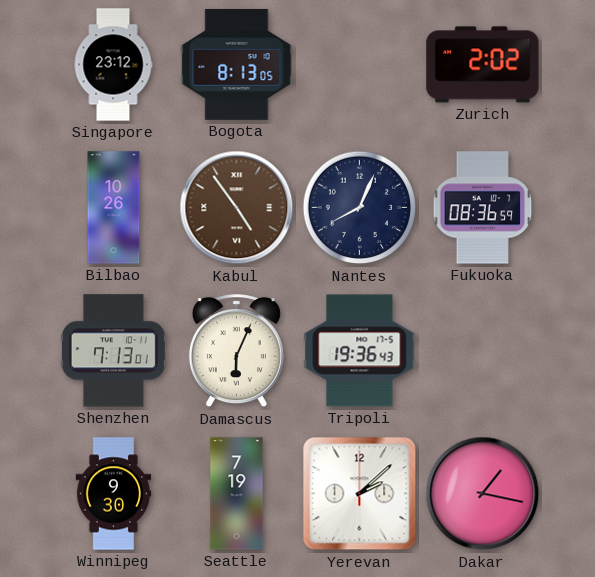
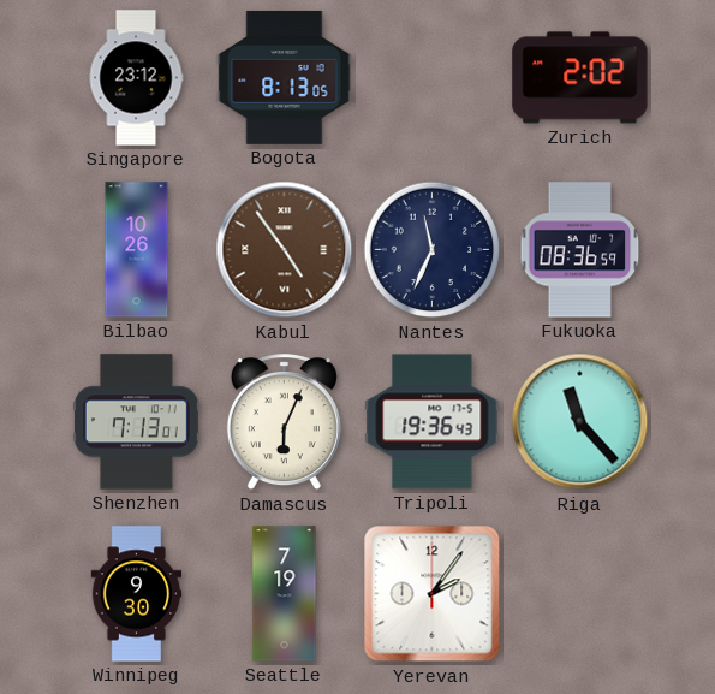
Nantes: 8:04 -> 11:34
Riga: none -> 11:23
Yerevan: 2:08 -> 2:06
Dakar: 1:17 -> none
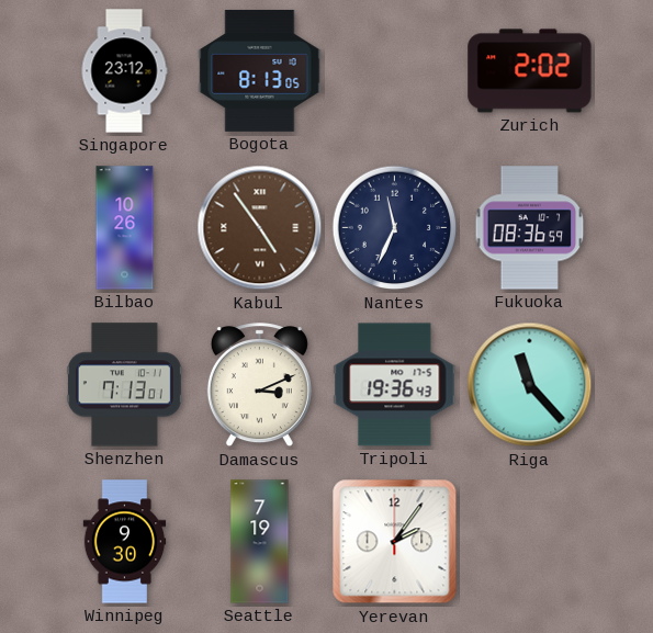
Damascus: 6:04 -> 3:11
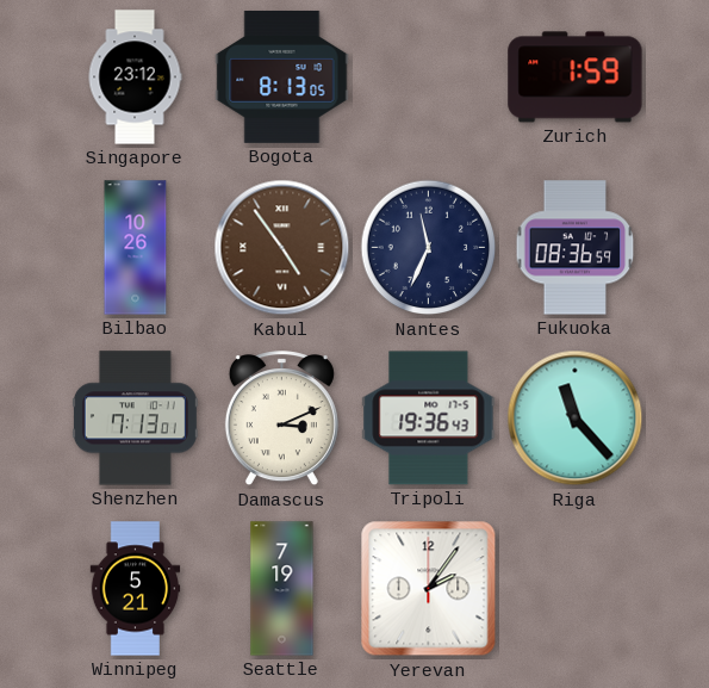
Zurich: 2:02 -> 1:59
Winnipeg: 9:30 -> 5:21
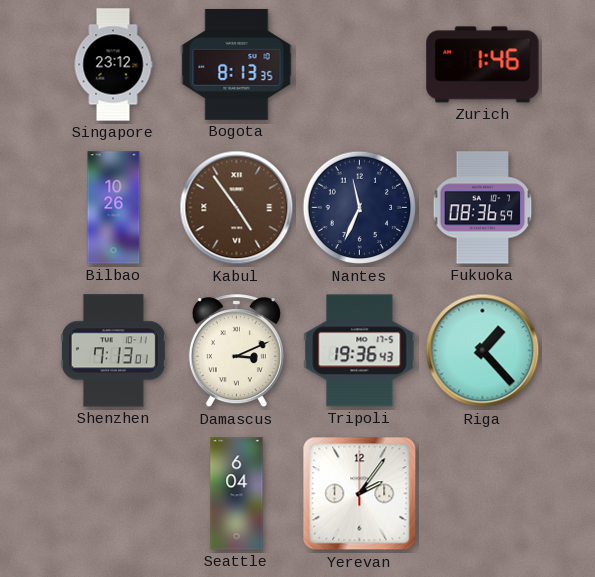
Bogota: 8:13:05 -> 8:13:35
Zurich: 1:59 -> 1:46
Riga: 11:23 -> 1:23
Winnipeg: 5:21 -> none
Seattle: 7:19 -> 6:04
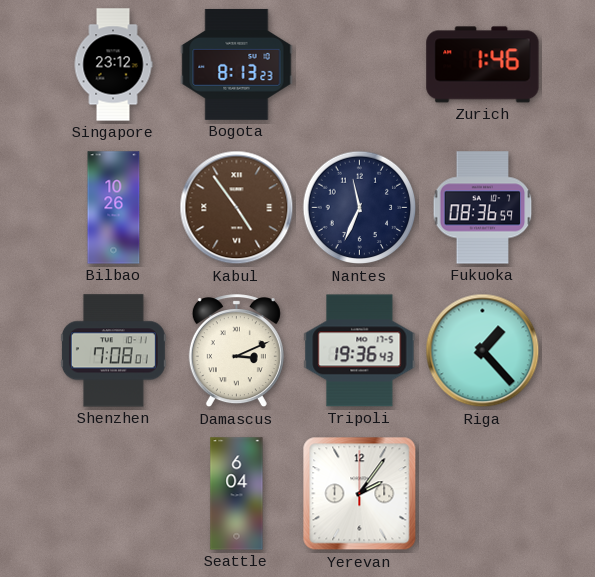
Bogota: 8:13:35 -> 8:13:23
Shenzhen: 7:13 -> 7:08
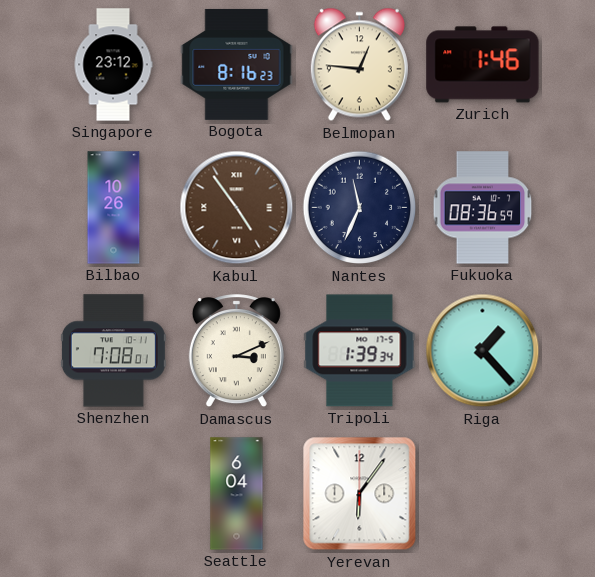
Bogota: 8:13 -> 8:16
Belmopan: none -> 12:46
Tripoli: 19:36 -> 1:39
Yerevan: 2:06 -> 6:06
